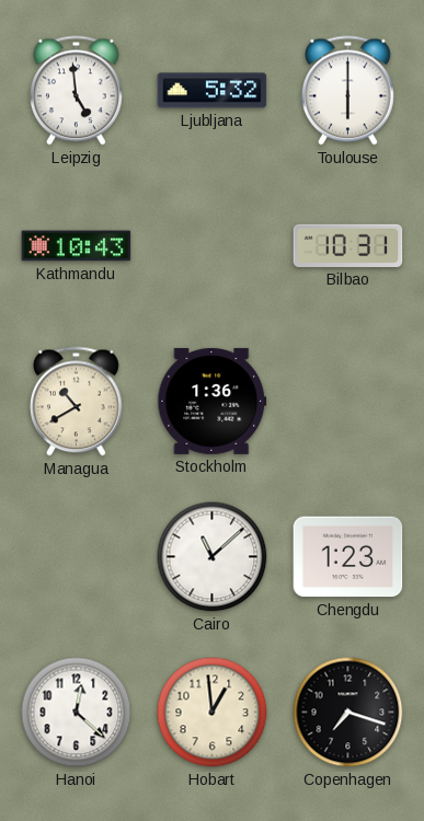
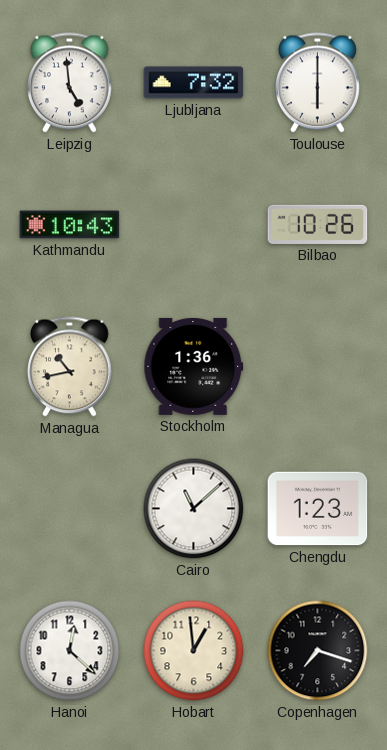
Ljubljana: 5:32 -> 7:32
Bilbao: 10:31 -> 10:26
Managua: 10:40 -> 10:43
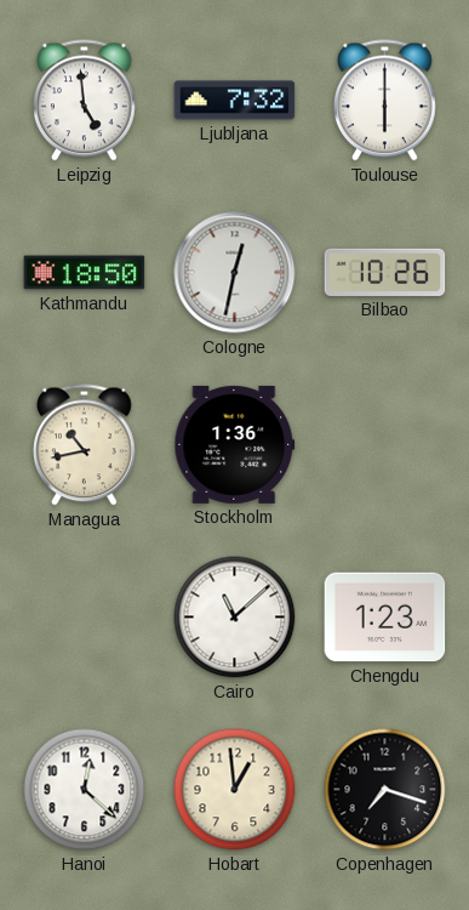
Kathmandu: 10:43 -> 18:50
Cologne: none -> 12:32
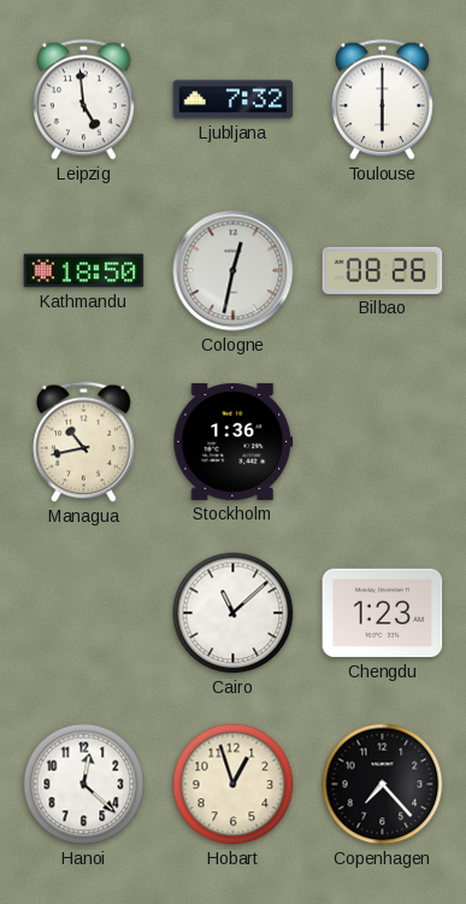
Bilbao: 10:26 -> 08:26
Hobart: 12:59 -> 12:57
Copenhagen: 7:18 -> 7:23
